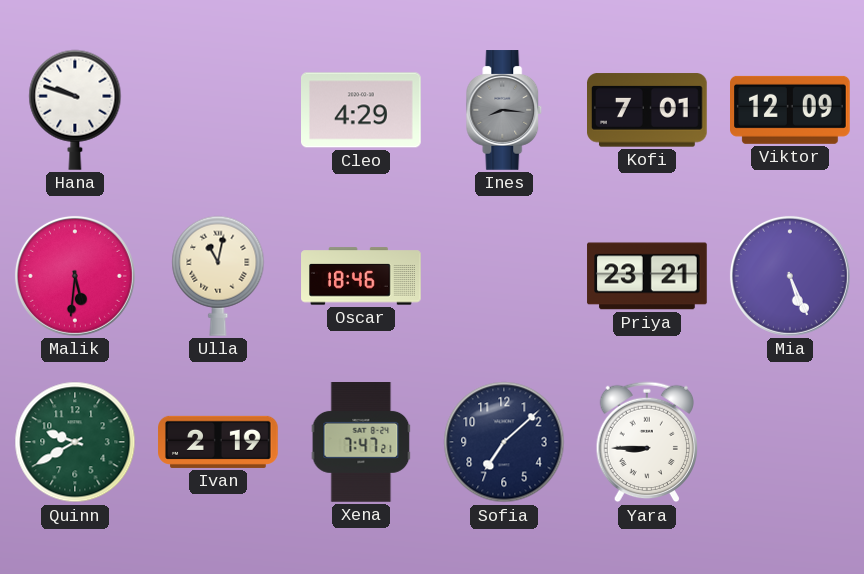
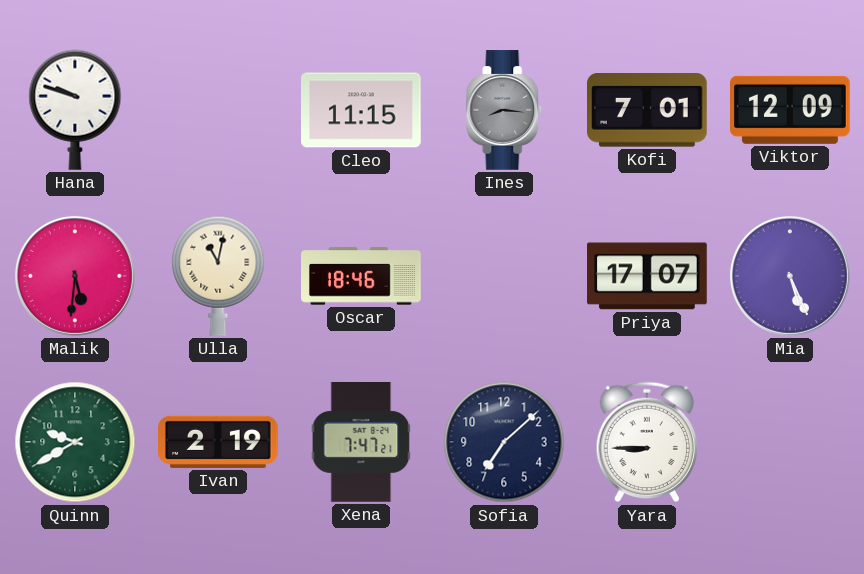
Cleo: 4:29 -> 11:15
Priya: 23:21 -> 17:07
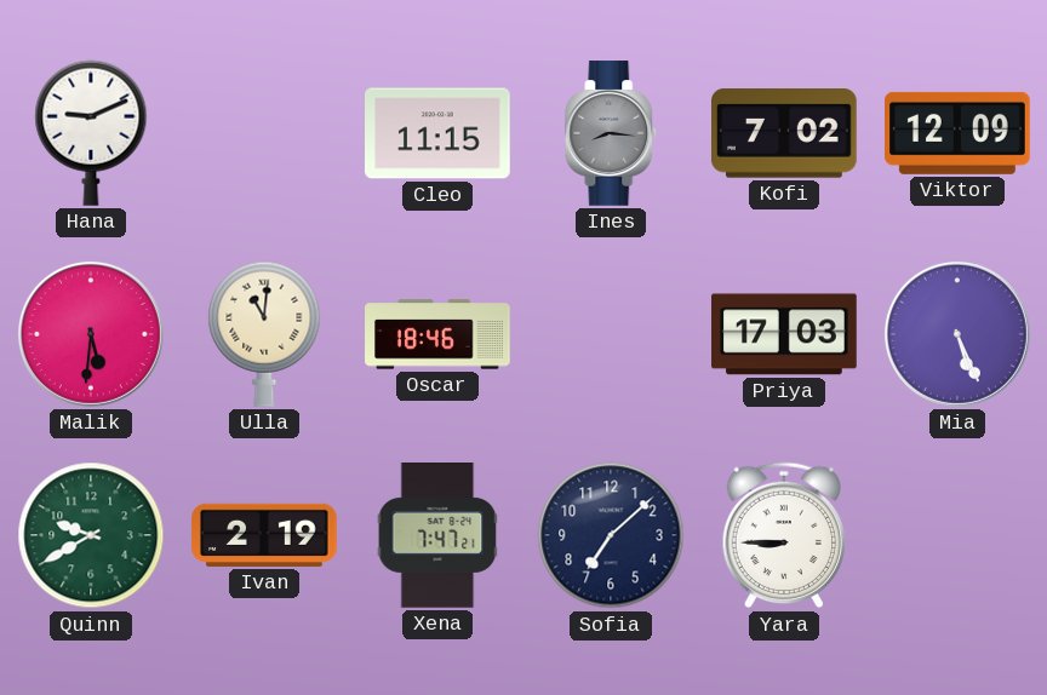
Hana: 9:48 -> 9:11
Kofi: 7:01 -> 7:02
Ulla: 11:02 -> 11:01
Priya: 17:07 -> 17:03
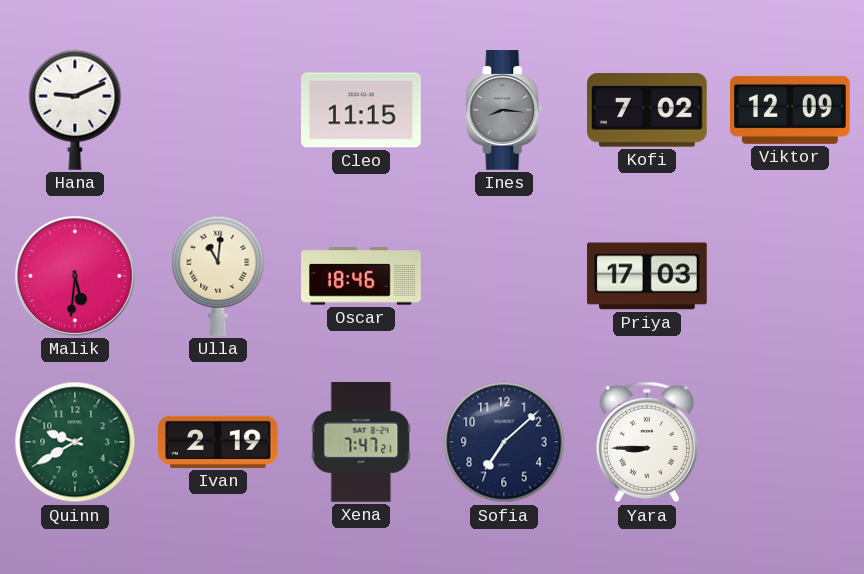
Mia: 5:26 -> none
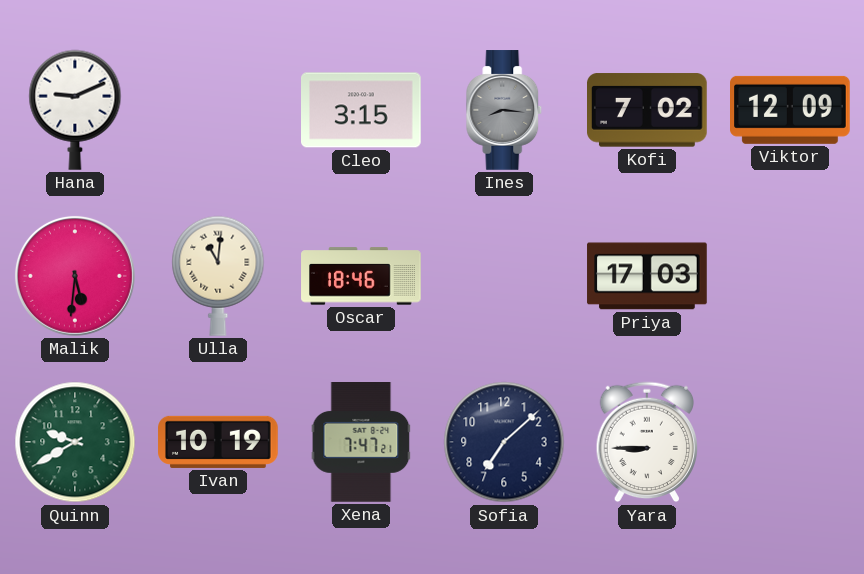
Cleo: 11:15 -> 3:15
Ivan: 2:19 -> 10:19
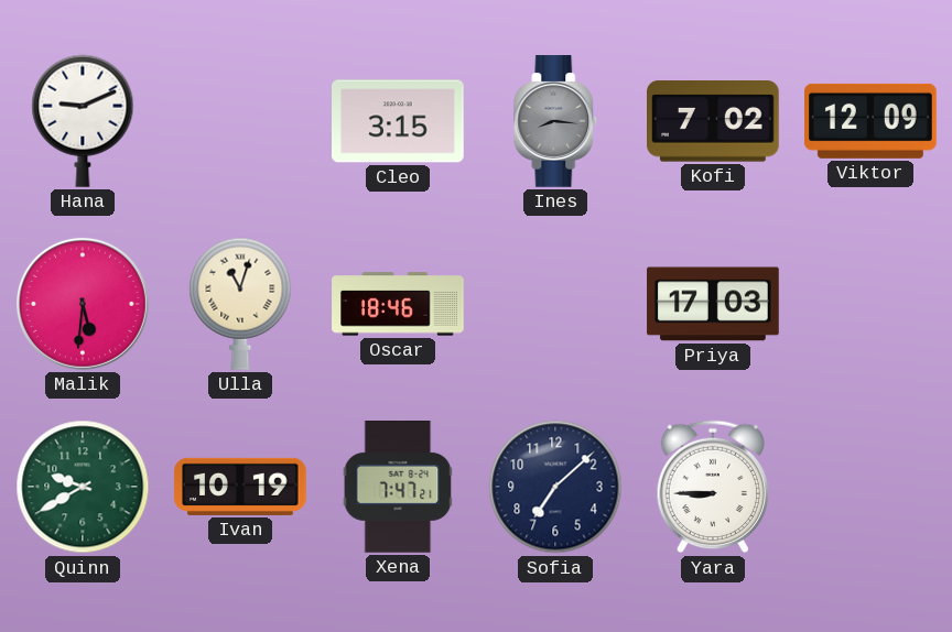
Ulla: 11:01 -> 11:03
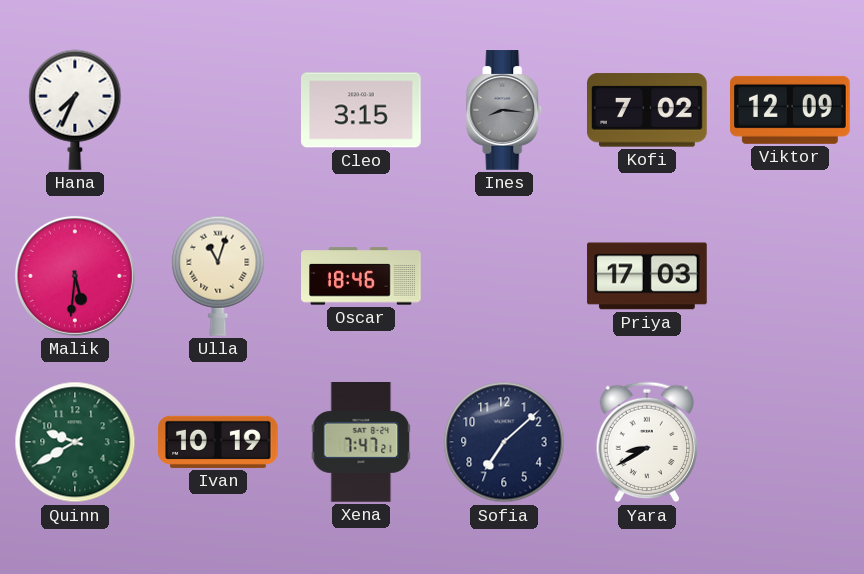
Hana: 9:11 -> 7:34
Yara: 8:45 -> 8:40
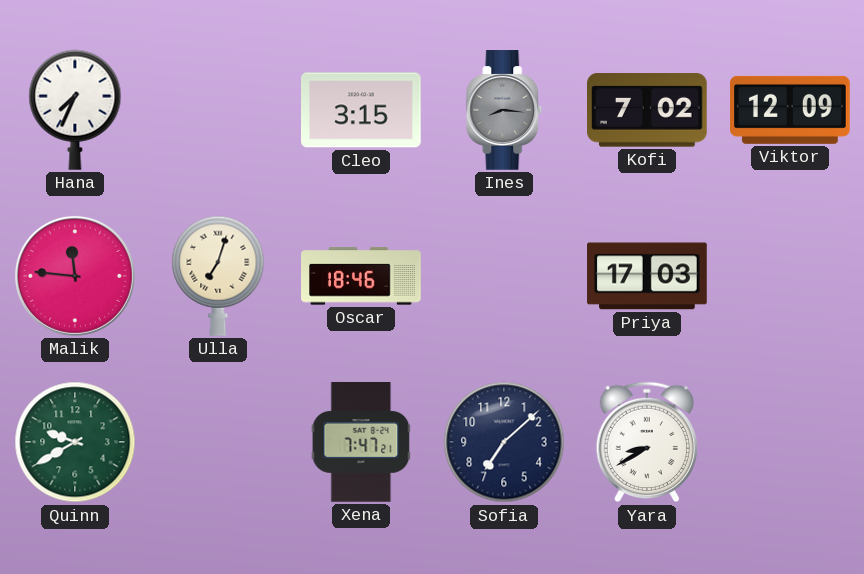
Malik: 5:31 -> 11:46
Ulla: 11:03 -> 7:03
Ivan: 10:19 -> none
